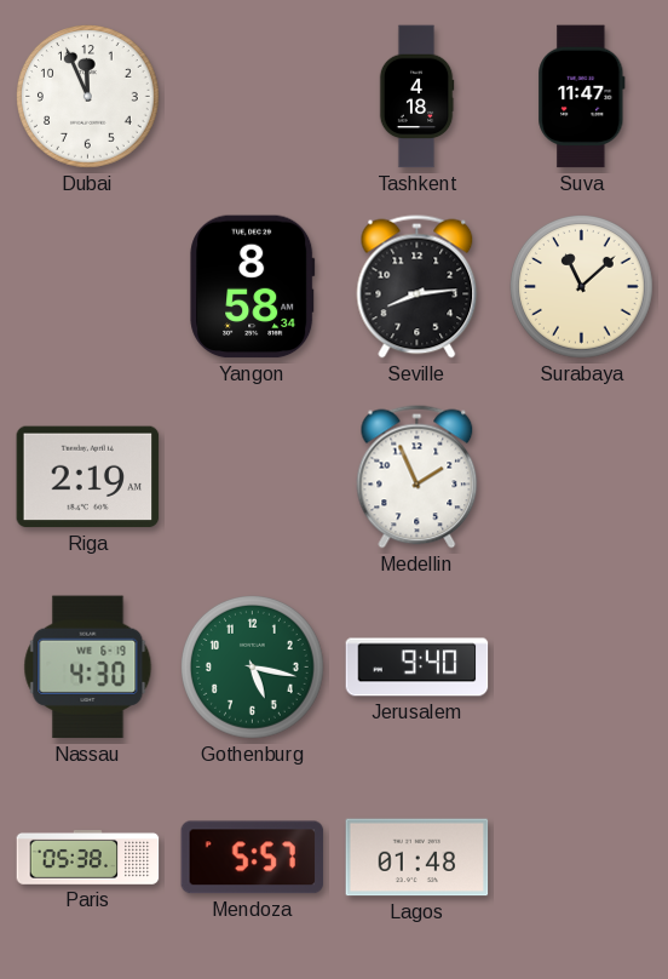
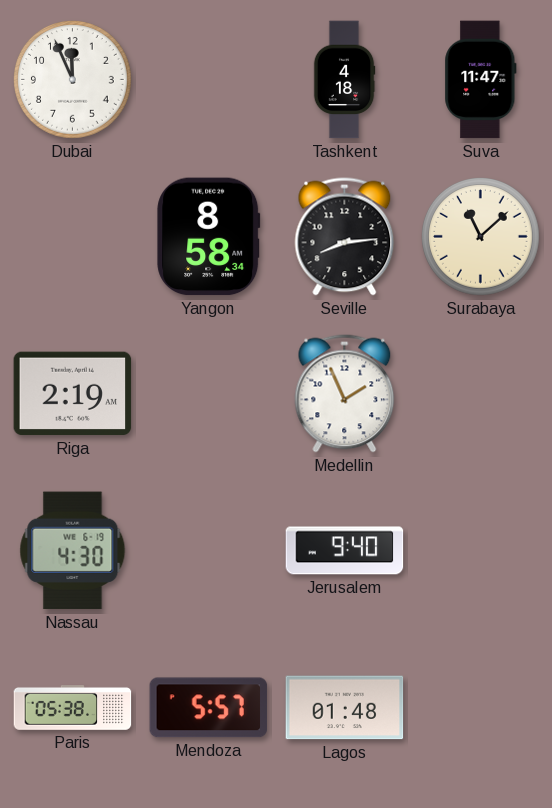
Gothenburg: 5:17 -> none
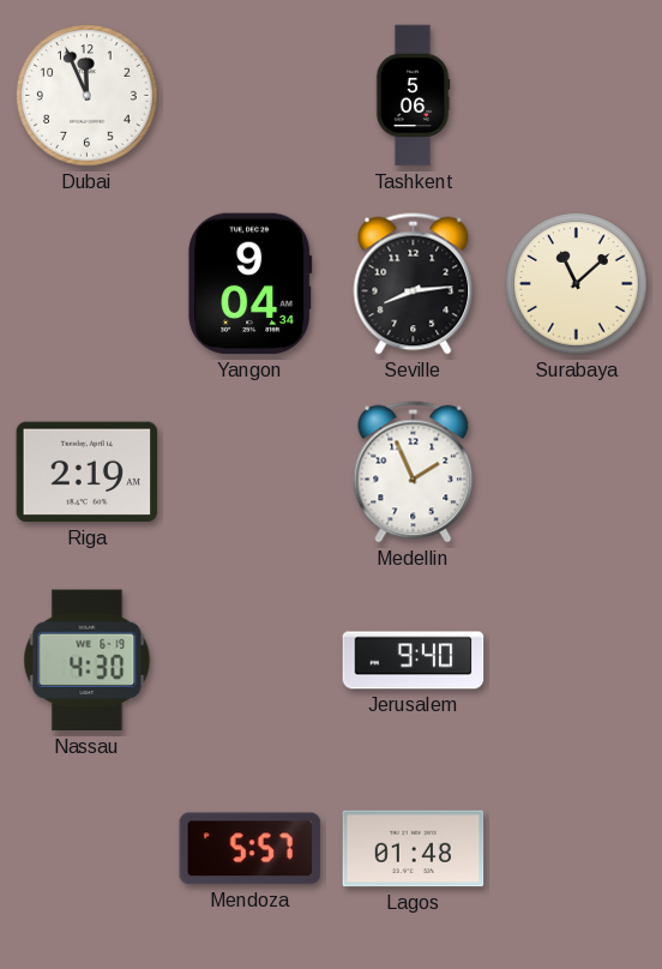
Tashkent: 4:18 -> 5:06
Suva: 11:47 -> none
Yangon: 8:58 -> 9:04
Paris: 05:38 -> none
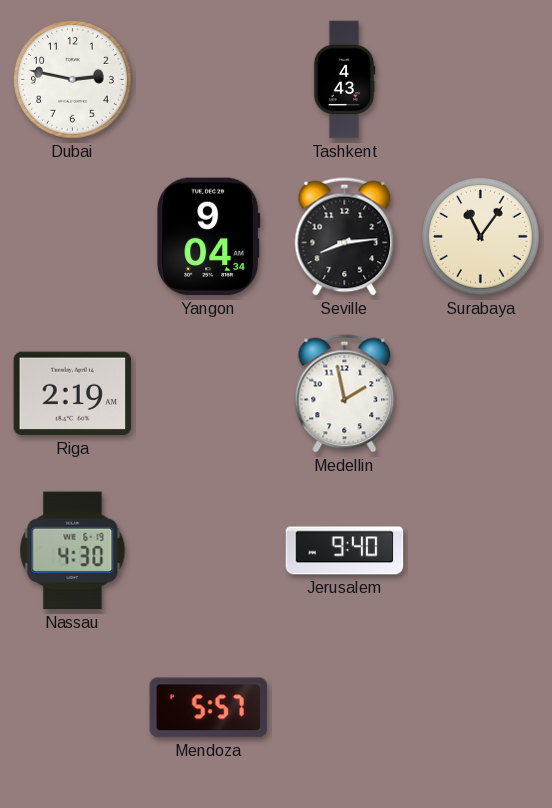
Dubai: 11:56 -> 2:47
Tashkent: 5:06 -> 4:43
Surabaya: 11:08 -> 11:06
Medellin: 1:56 -> 1:58
Lagos: 01:48 -> none
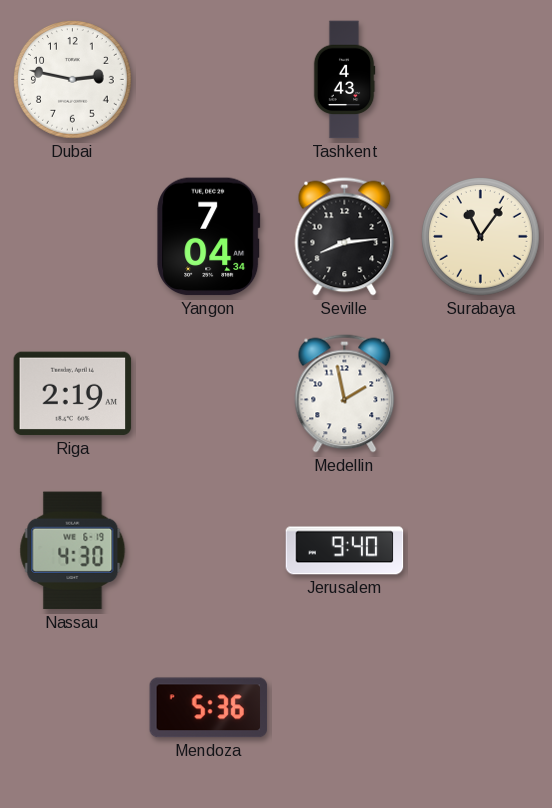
Yangon: 9:04 -> 7:04
Mendoza: 5:57 -> 5:36
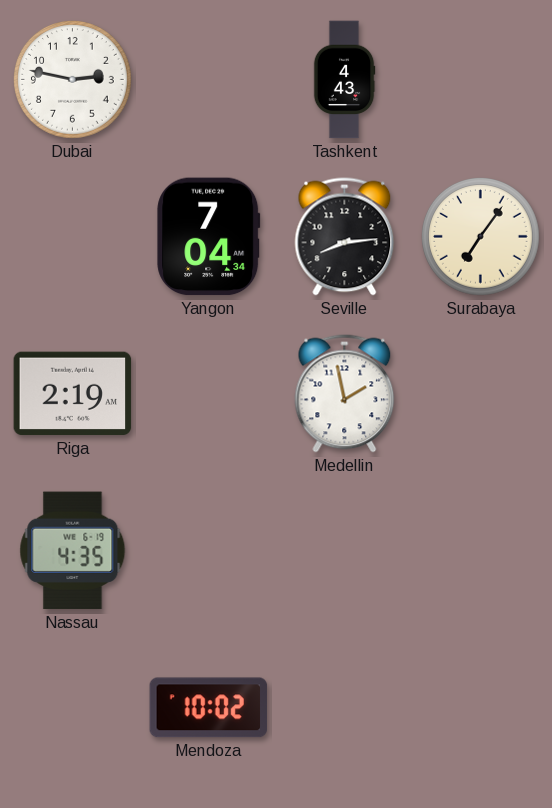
Surabaya: 11:06 -> 7:06
Nassau: 4:30 -> 4:35
Jerusalem: 9:40 -> none
Mendoza: 5:36 -> 10:02
